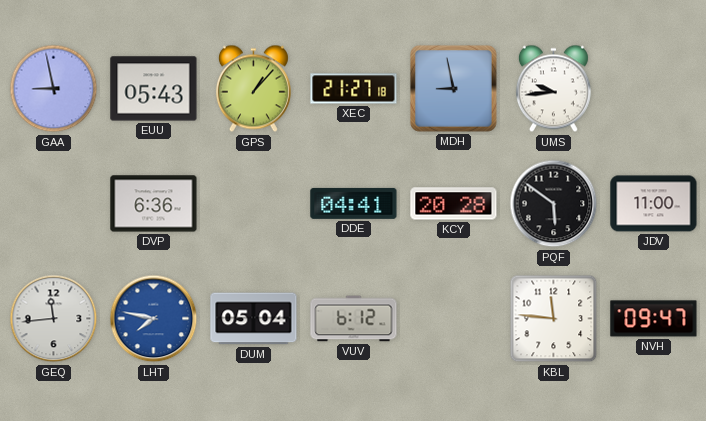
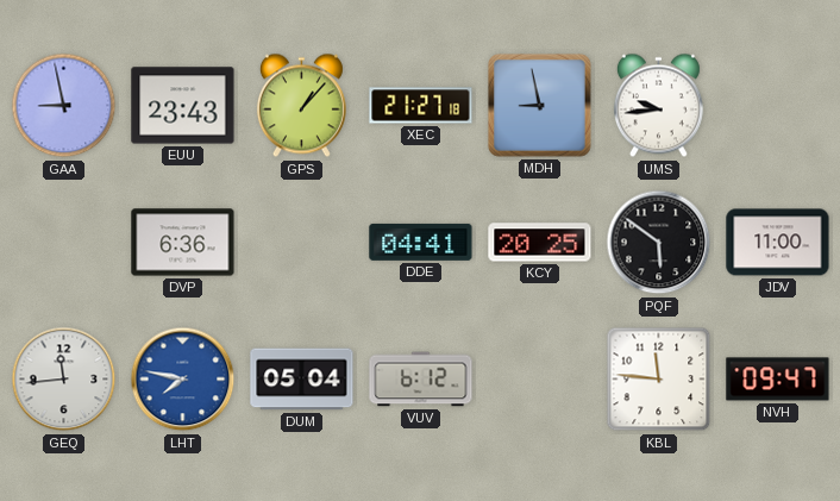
EUU: 05:43 -> 23:43
KCY: 20:28 -> 20:25
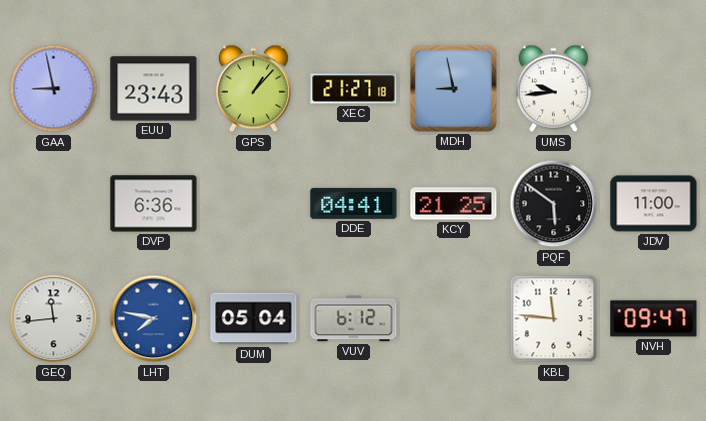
KCY: 20:25 -> 21:25
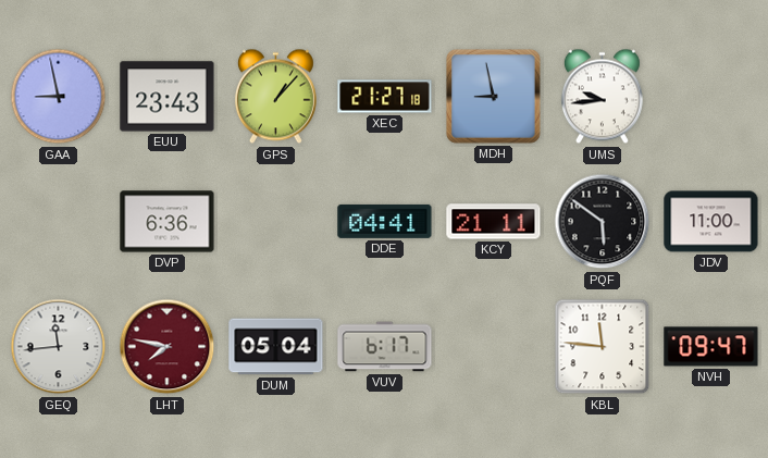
KCY: 21:25 -> 21:11
LHT dial: blue -> burgundy
VUV: 6:12 -> 6:17
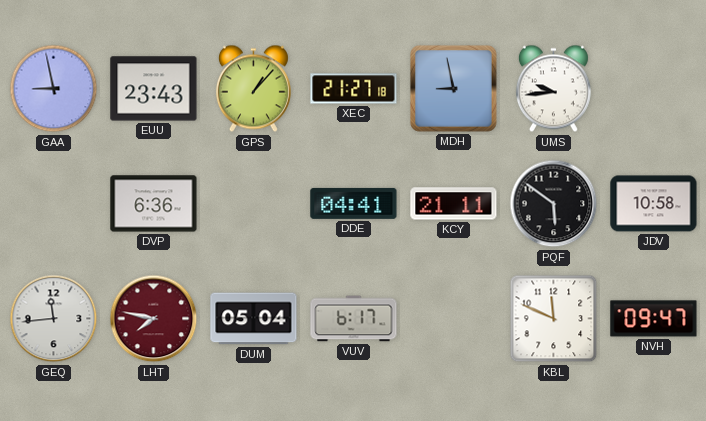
JDV: 11:00 -> 10:58
KBL: 11:46 -> 11:49
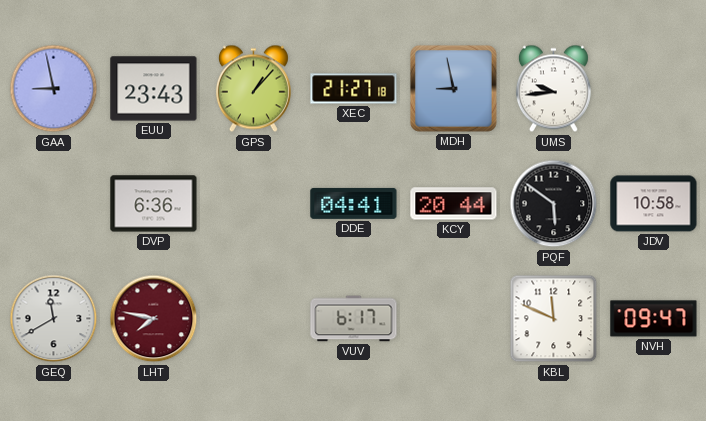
KCY: 21:11 -> 20:44
GEQ: 11:44 -> 11:40
DUM: 05:04 -> none
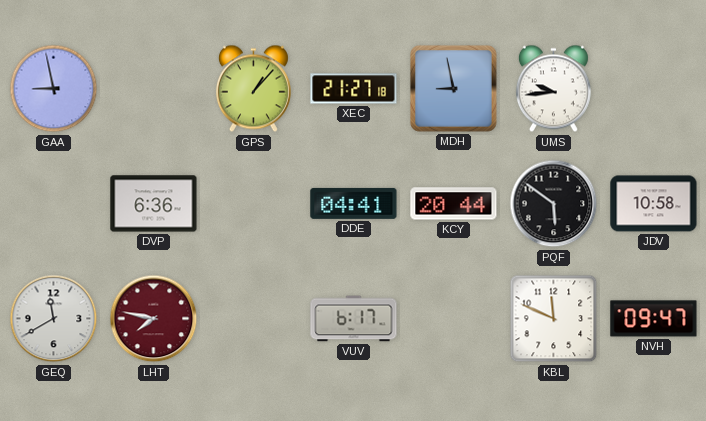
EUU: 23:43 -> none
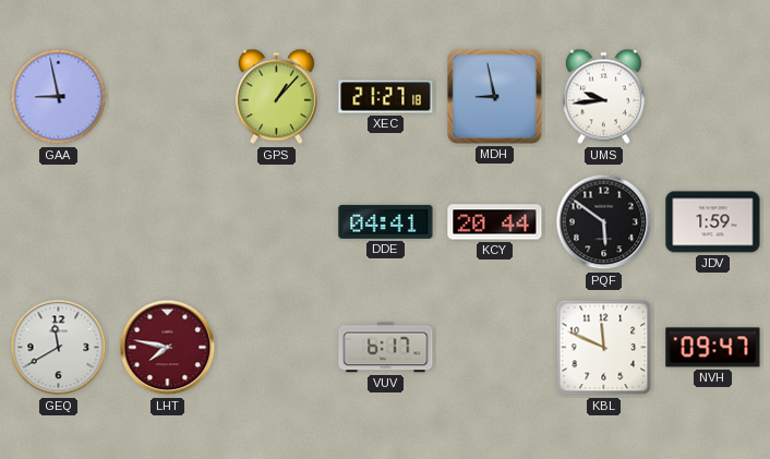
DVP: 6:36 -> none
JDV: 10:58 -> 1:59
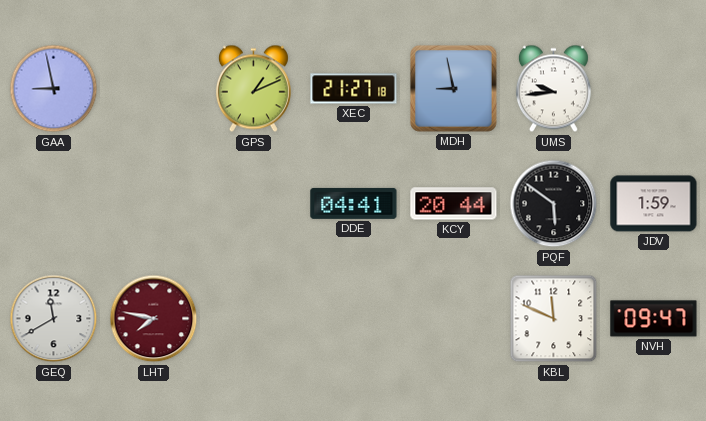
GPS: 1:07 -> 1:11
VUV: 6:17 -> none
